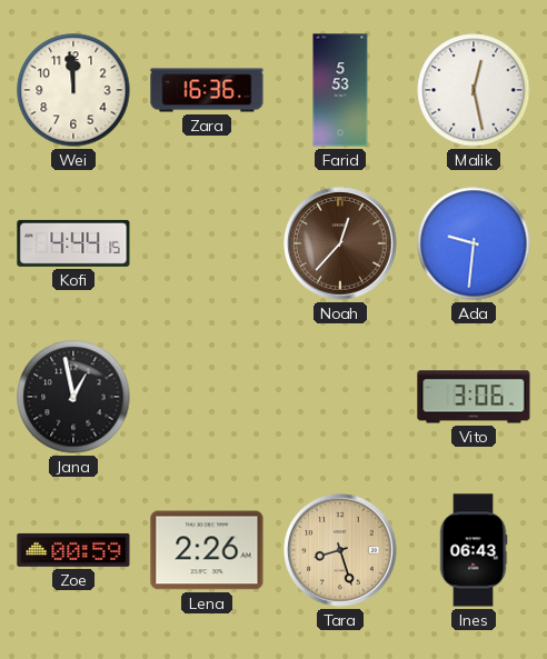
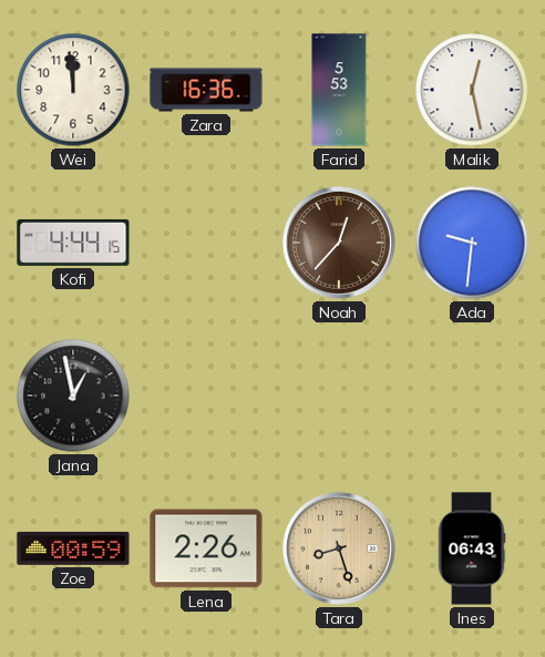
Vito: 3:06 -> none
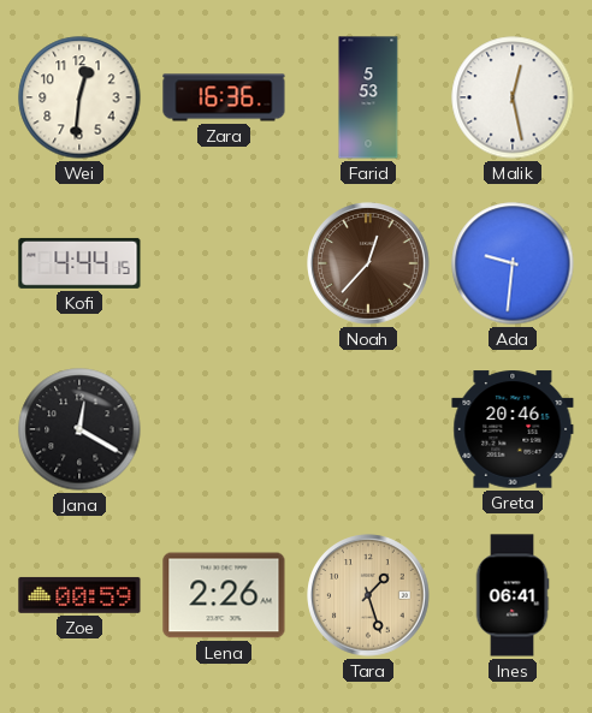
Wei: 11:59 -> 12:31
Jana: 12:58 -> 12:20
Greta: none -> 20:46
Tara: 8:27 -> 1:27
Ines: 06:43 -> 06:41
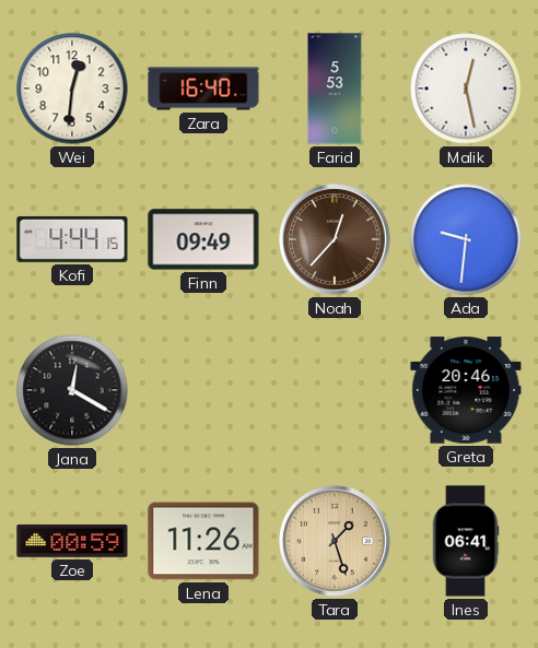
Zara: 16:36 -> 16:40
Finn: none -> 09:49
Lena: 2:26 -> 11:26
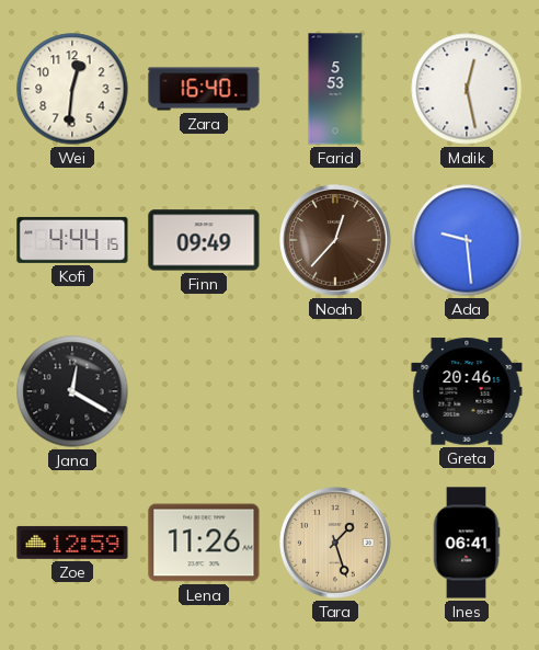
Ada: 9:31 -> 9:29
Zoe: 00:59 -> 12:59
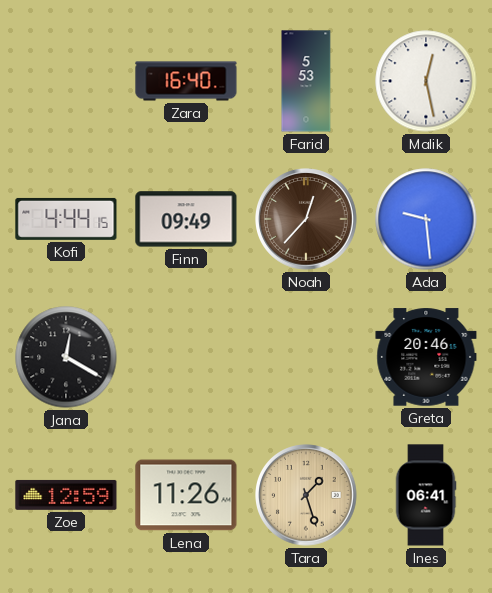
Wei: 12:31 -> none
